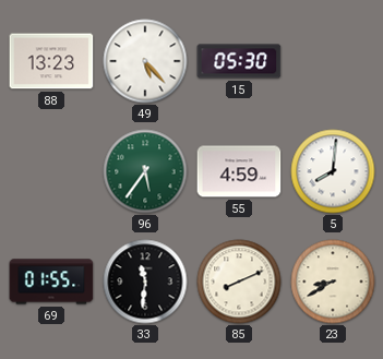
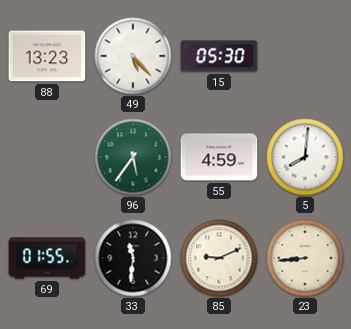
85: 8:11 -> 9:11
23: 8:40 -> 8:44
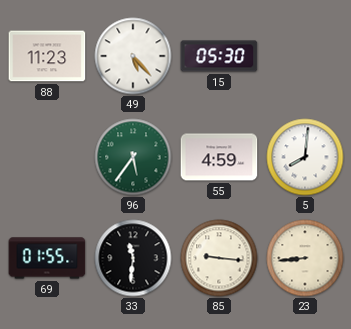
88: 13:23 -> 11:23
85: 9:11 -> 9:16
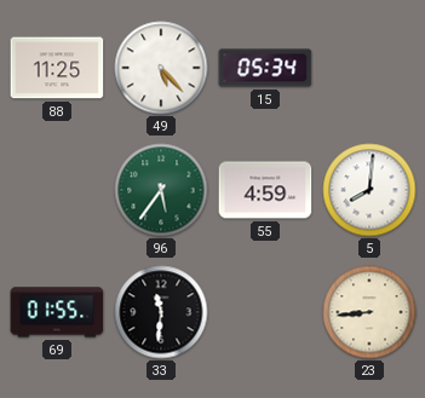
88: 11:23 -> 11:25
15: 05:30 -> 05:34
85: 9:16 -> none
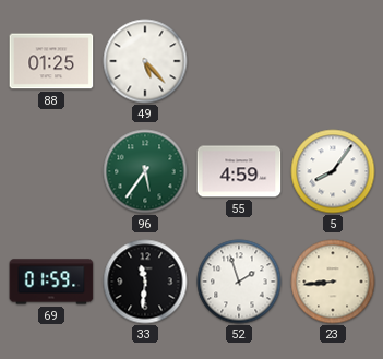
88: 11:25 -> 01:25
15: 05:34 -> none
5: 8:01 -> 8:06
69: 01:55 -> 01:59
52: none -> 1:57
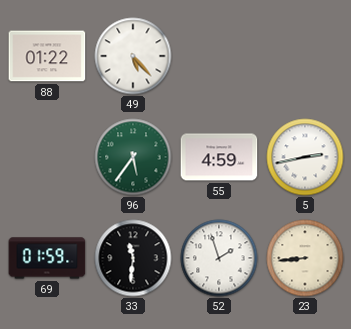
88: 01:25 -> 01:22
5: 8:06 -> 2:43
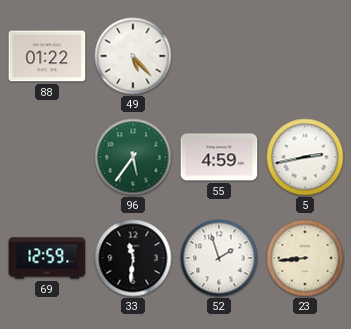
69: 01:59 -> 12:59
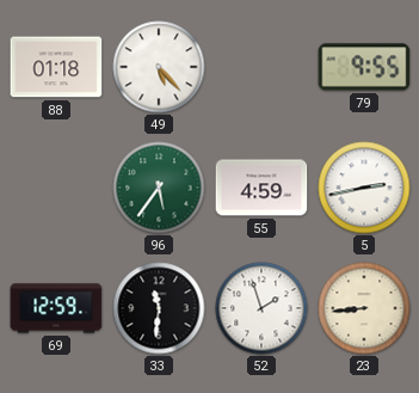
88: 01:22 -> 01:18
79: none -> 9:55
